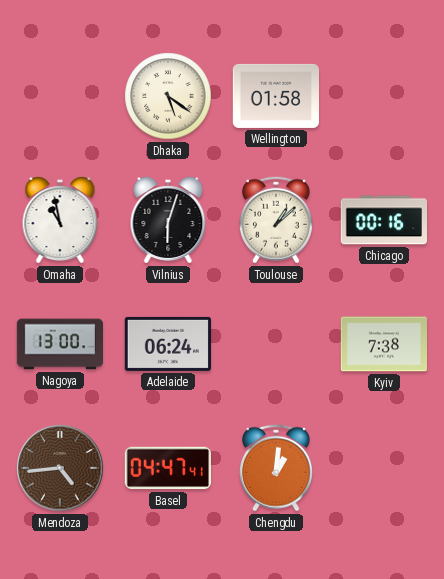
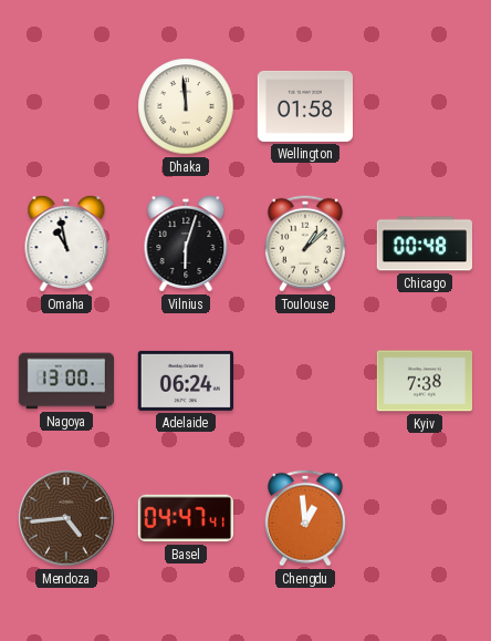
Dhaka: 5:21 -> 11:59
Chicago: 00:16 -> 00:48
Chengdu: 1:01 -> 12:59
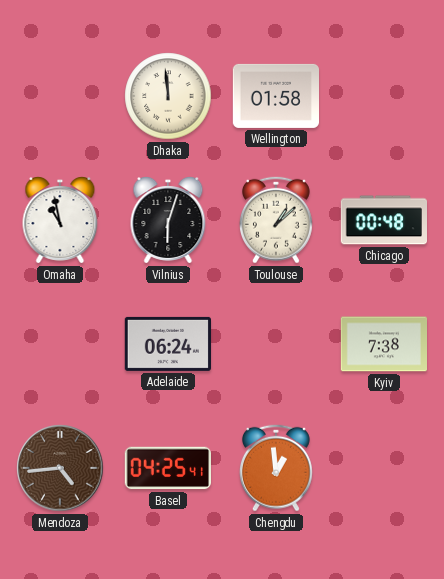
Nagoya: 13:00 -> none
Basel: 04:47 -> 04:25
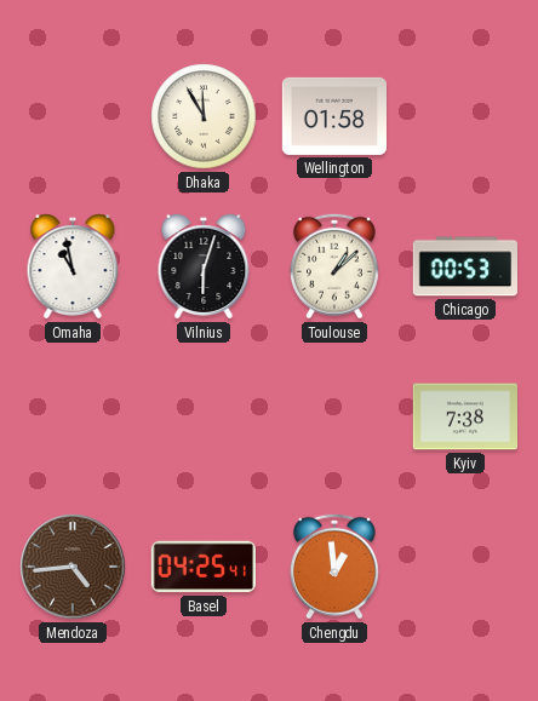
Dhaka: 11:59 -> 11:55
Chicago: 00:48 -> 00:53
Adelaide: 06:24 -> none
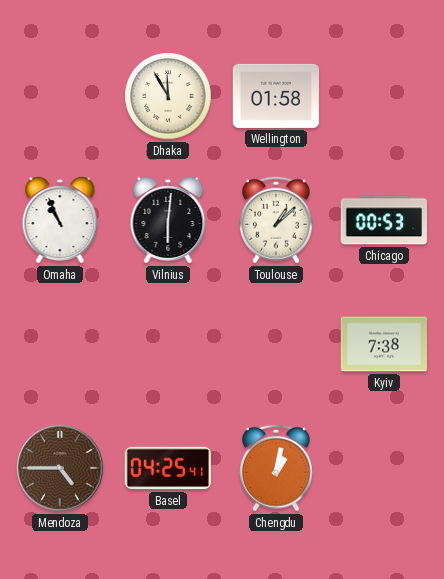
Omaha: 10:58 -> 10:56
Vilnius: 6:03 -> 6:01
Mendoza: 4:44 -> 4:45
Chengdu: 12:59 -> 1:02
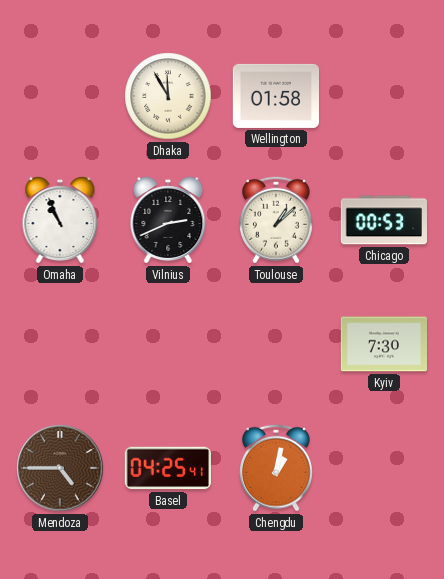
Vilnius: 6:01 -> 2:41
Kyiv: 7:38 -> 7:30
